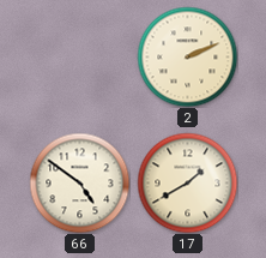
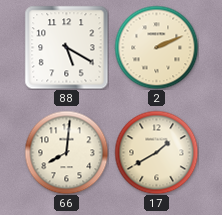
88: none -> 5:20
66: 4:51 -> 8:01
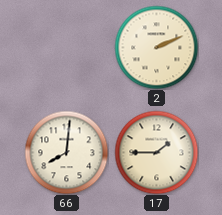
88: 5:20 -> none
17: 1:40 -> 1:45
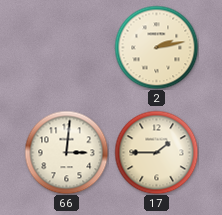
2: 2:11 -> 2:13
66: 8:01 -> 3:01
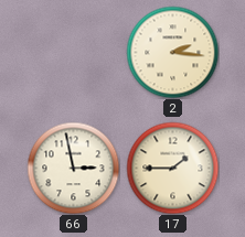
2: 2:13 -> 2:16
66: 3:01 -> 2:58
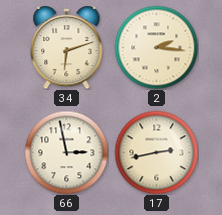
34: none -> 6:12
17: 1:45 -> 2:43
